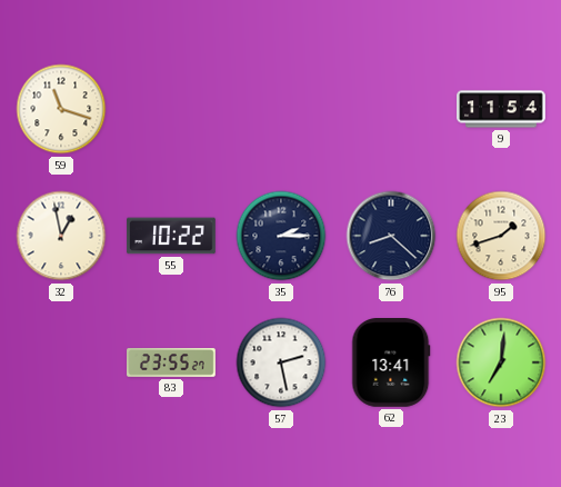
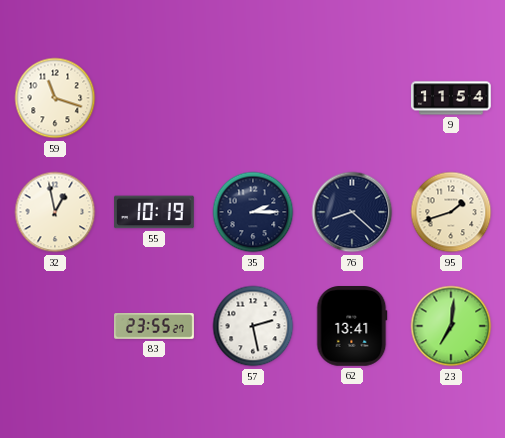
55: 10:22 -> 10:19
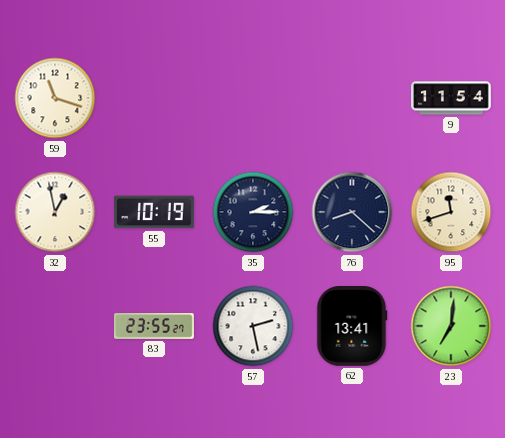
95: 1:42 -> 11:42
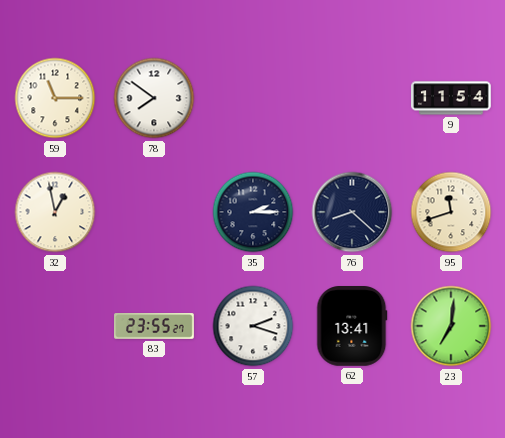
59: 11:18 -> 11:15
78: none -> 7:51
55: 10:19 -> none
57: 2:28 -> 2:18
